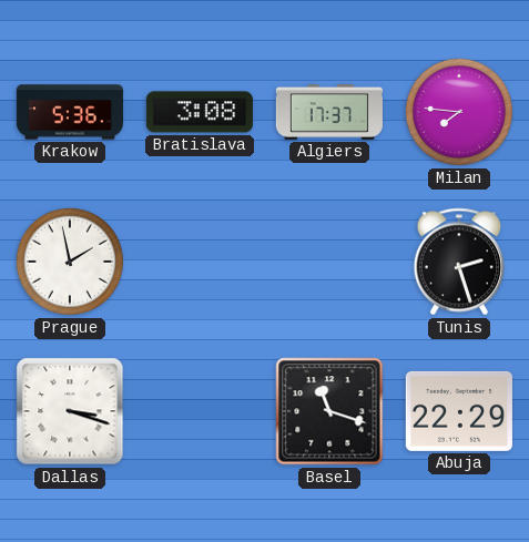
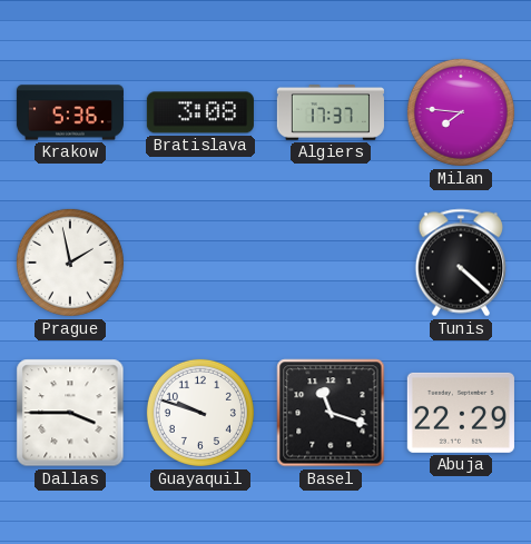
Tunis: 2:27 -> 4:22
Dallas: 3:18 -> 3:45
Guayaquil: none -> 9:48
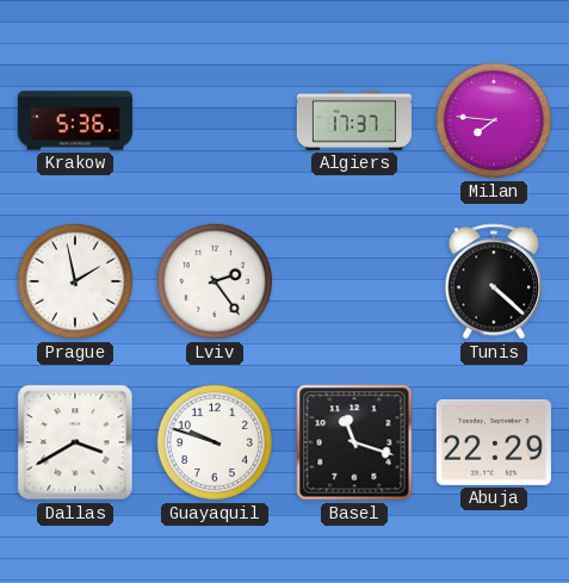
Bratislava: 3:08 -> none
Lviv: none -> 2:24
Dallas: 3:45 -> 3:40
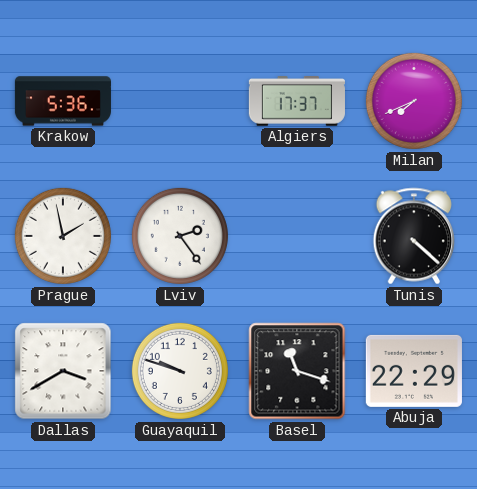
Milan: 7:46 -> 7:41
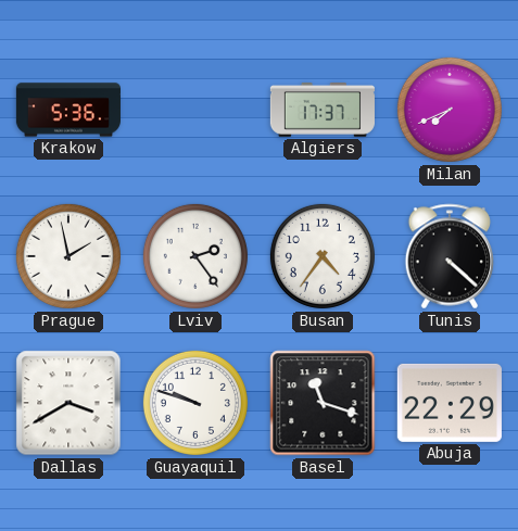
Busan: none -> 4:36
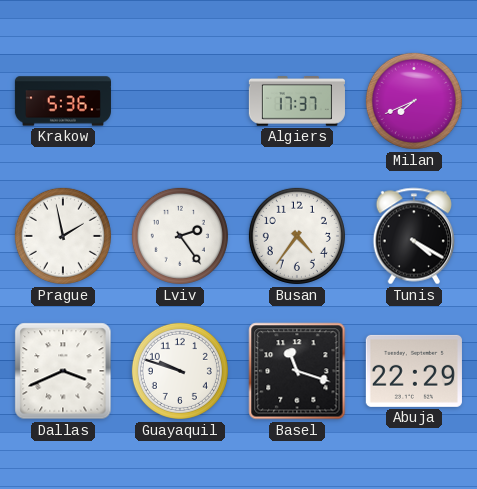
Tunis: 4:22 -> 4:20
Dallas: 3:40 -> 3:41
